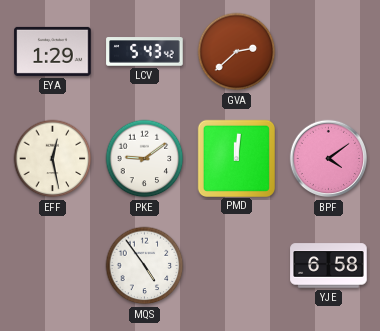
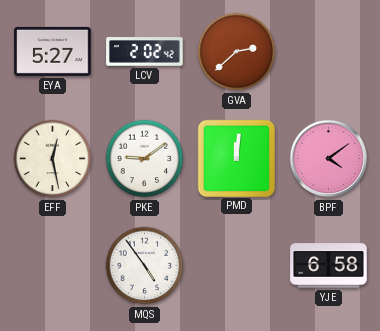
EYA: 1:29 -> 5:27
LCV: 5:43 -> 2:02
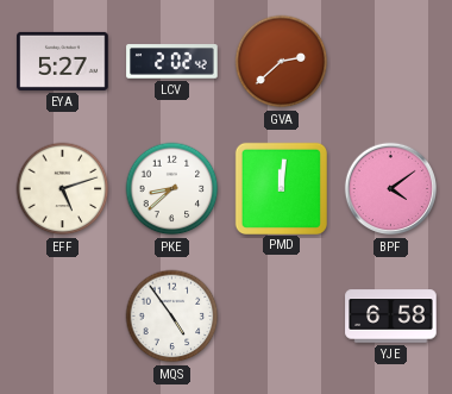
EFF: 12:28 -> 5:12
PKE: 9:09 -> 8:38
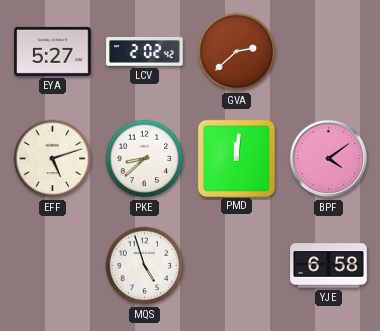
MQS: 4:54 -> 4:57
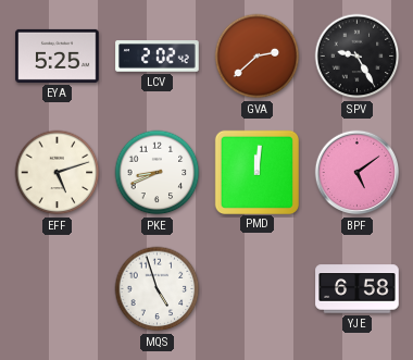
EYA: 5:27 -> 5:25
SPV: none -> 9:25
PKE: 8:38 -> 8:41
BPF: 4:09 -> 5:09
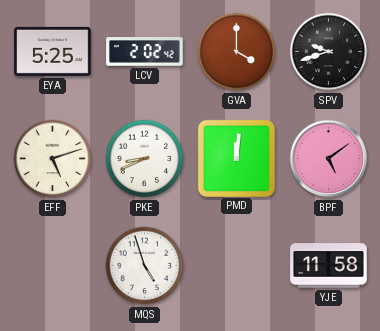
GVA: 2:38 -> 4:00
SPV: 9:25 -> 9:42
YJE: 6:58 -> 11:58
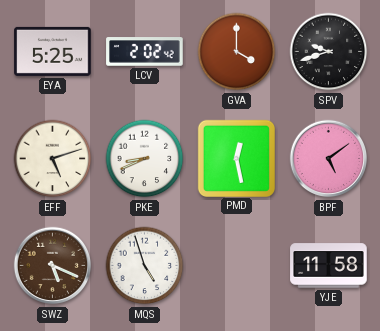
PMD: 12:01 -> 12:28
SWZ: none -> 5:19
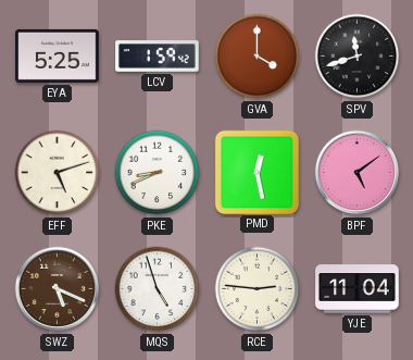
LCV: 2:02 -> 1:59
SPV: 9:42 -> 11:42
RCE: none -> 2:46
YJE: 11:58 -> 11:04
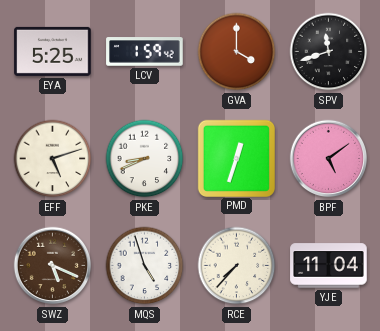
PMD: 12:28 -> 12:33
RCE: 2:46 -> 7:37
